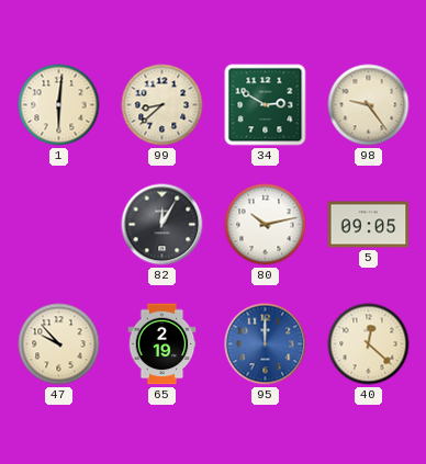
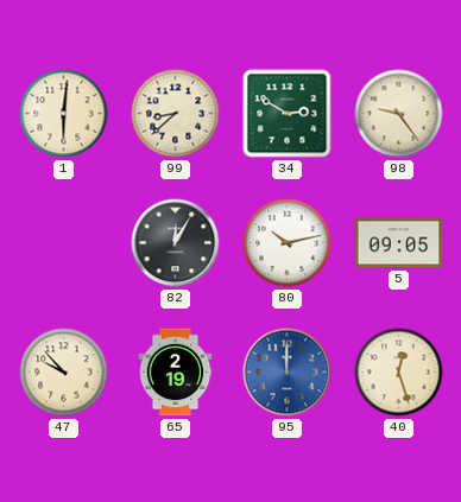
40: 12:22 -> 12:27
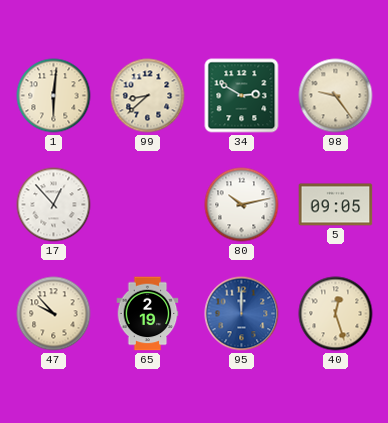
17: none -> 12:53
82: 12:05 -> none
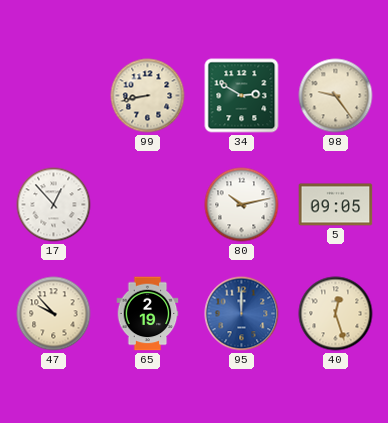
1: 6:01 -> none
99: 8:38 -> 8:43
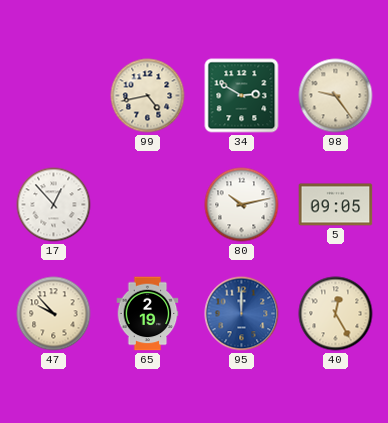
99: 8:43 -> 4:43
40: 12:27 -> 12:25
